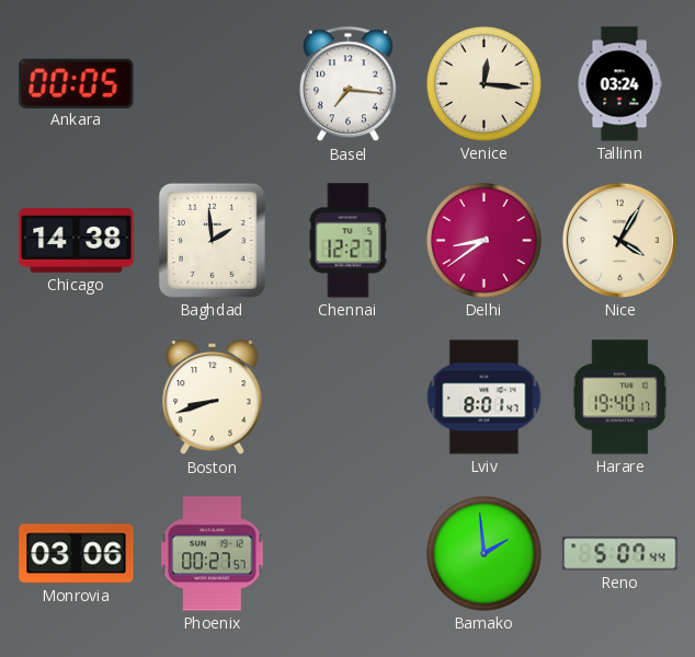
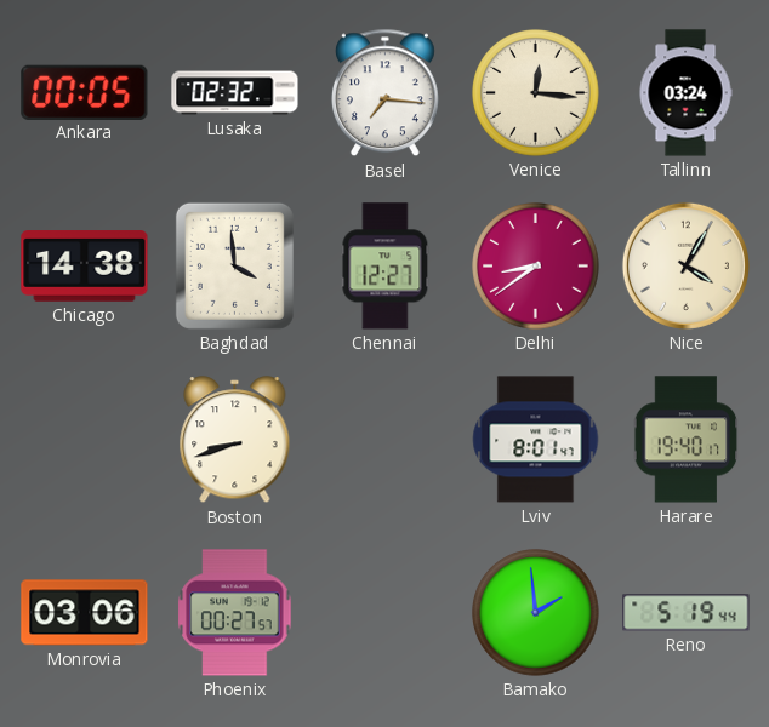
Lusaka: none -> 02:32
Baghdad: 1:59 -> 3:59
Reno: 5:07 -> 5:19
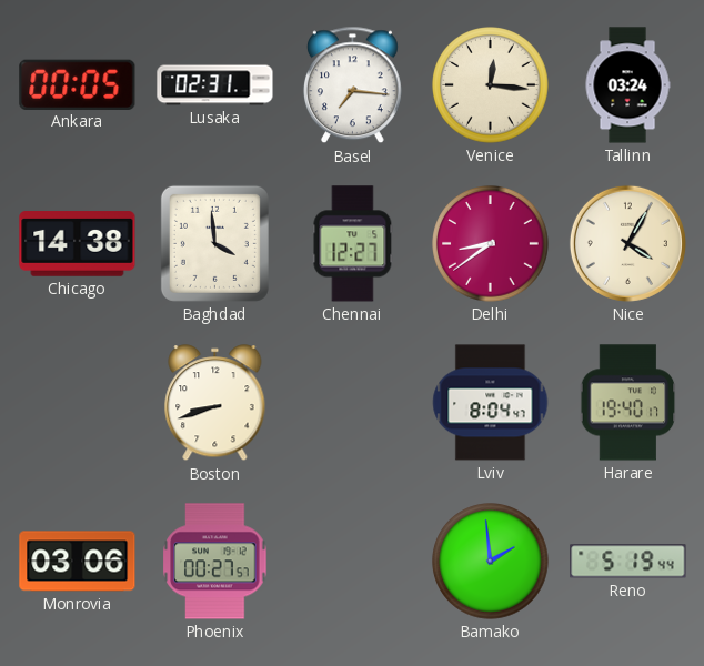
Lusaka: 02:32 -> 02:31
Lviv: 8:01 -> 8:04
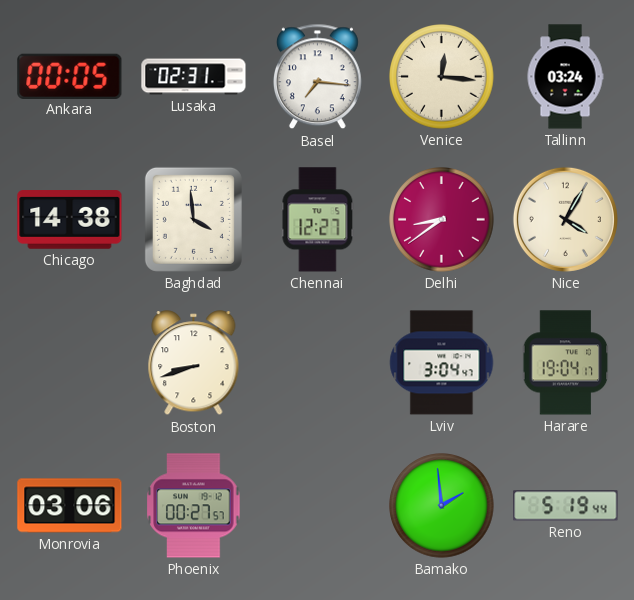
Lviv: 8:04 -> 3:04
Harare: 19:40 -> 19:04
